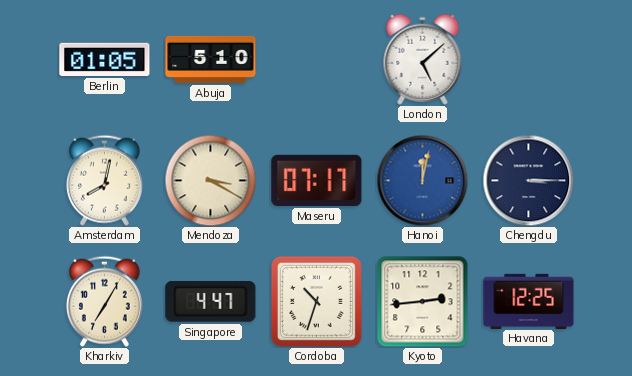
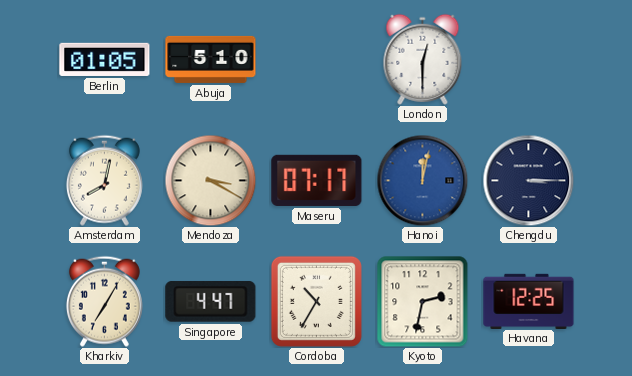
London: 5:08 -> 12:30
Cordoba: 10:33 -> 10:35
Kyoto: 2:44 -> 2:32
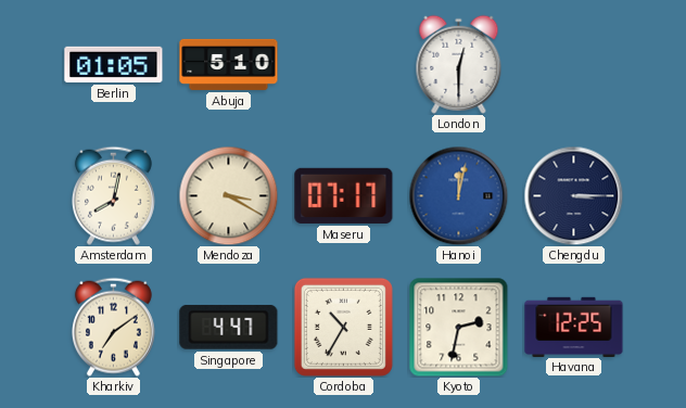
Kharkiv: 7:05 -> 7:09
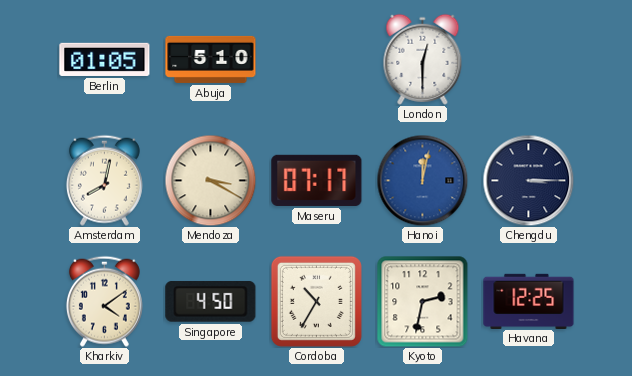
Kharkiv: 7:09 -> 4:09
Singapore: 4:47 -> 4:50
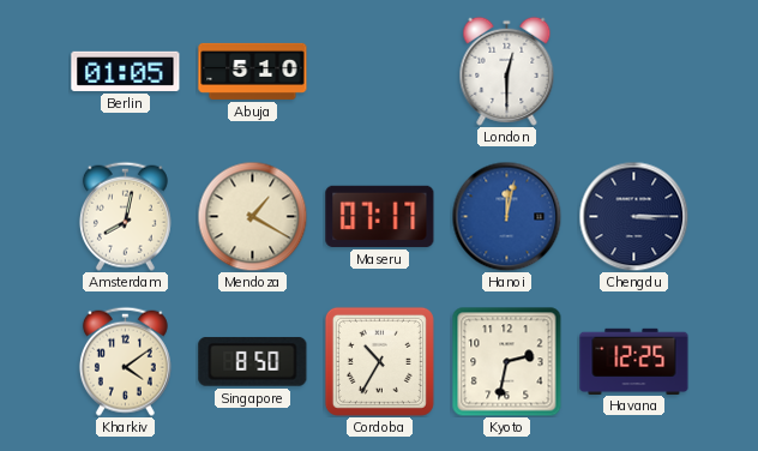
Mendoza: 3:20 -> 1:20
Singapore: 4:50 -> 8:50
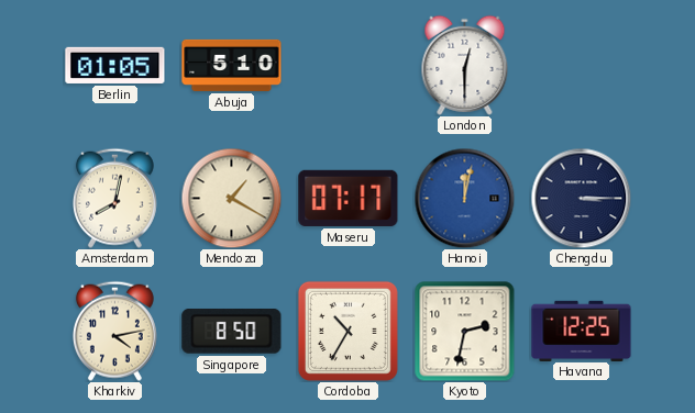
Kharkiv: 4:09 -> 4:13
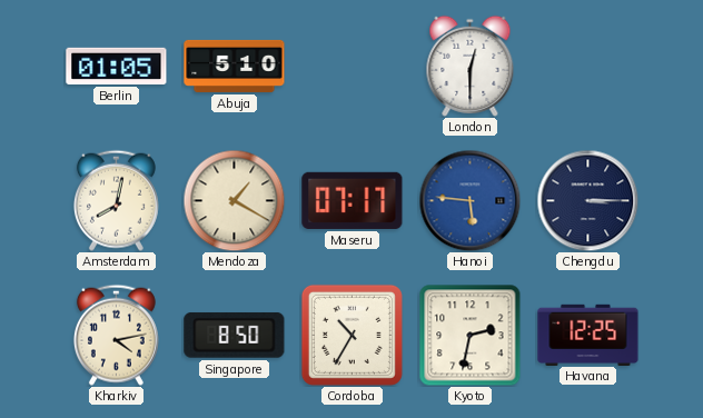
Hanoi: 12:02 -> 5:46
